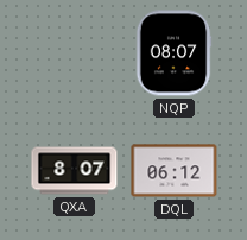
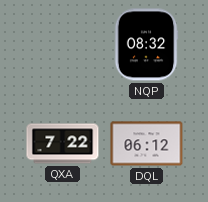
NQP: 08:07 -> 08:32
QXA: 8:07 -> 7:22
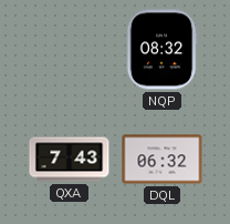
QXA: 7:22 -> 7:43
DQL: 06:12 -> 06:32
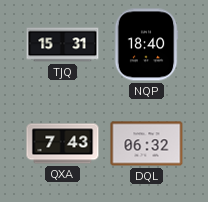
TJQ: none -> 15:31
NQP: 08:32 -> 18:40
